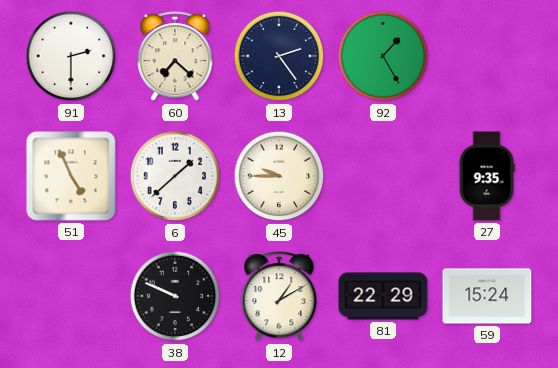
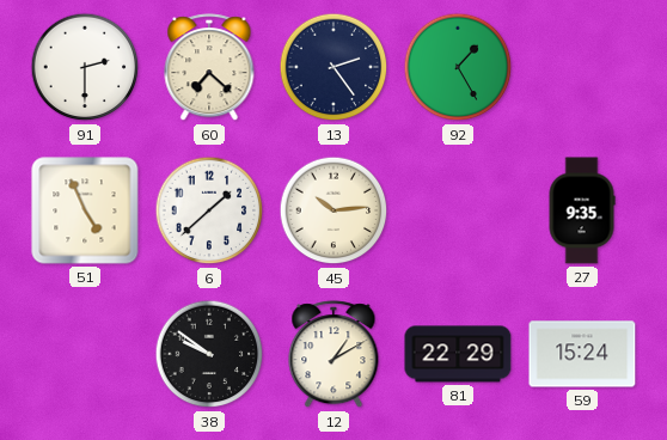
45: 9:45 -> 10:14
38: 9:49 -> 9:51
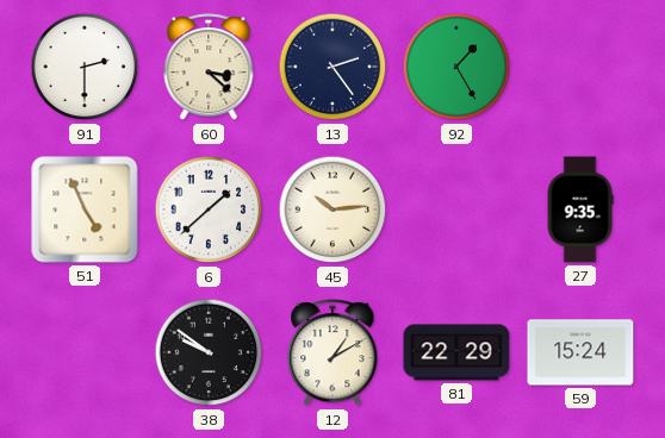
60: 7:22 -> 3:22
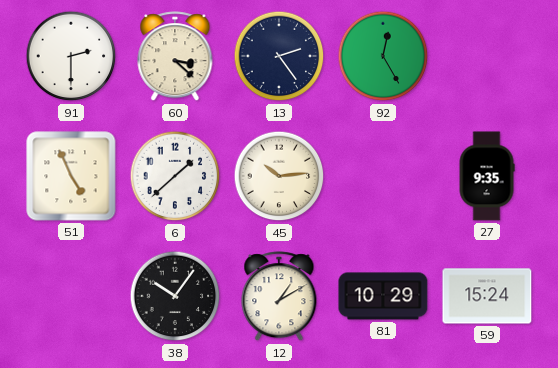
92: 1:25 -> 12:25
38: 9:51 -> 10:06
81: 22:29 -> 10:29
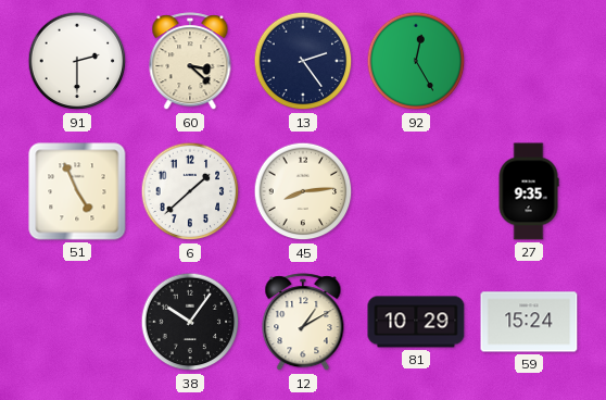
45: 10:14 -> 8:14
